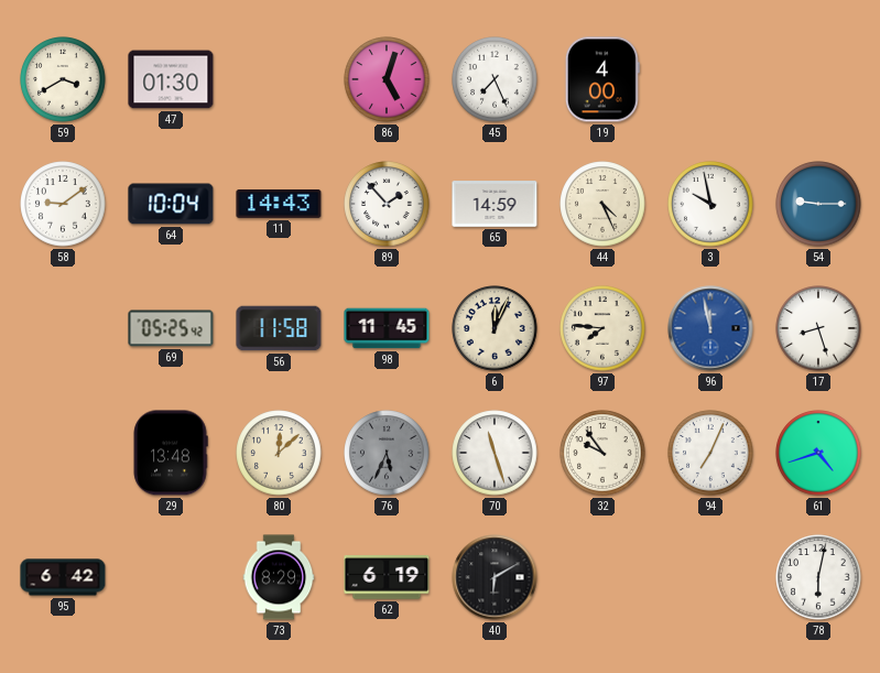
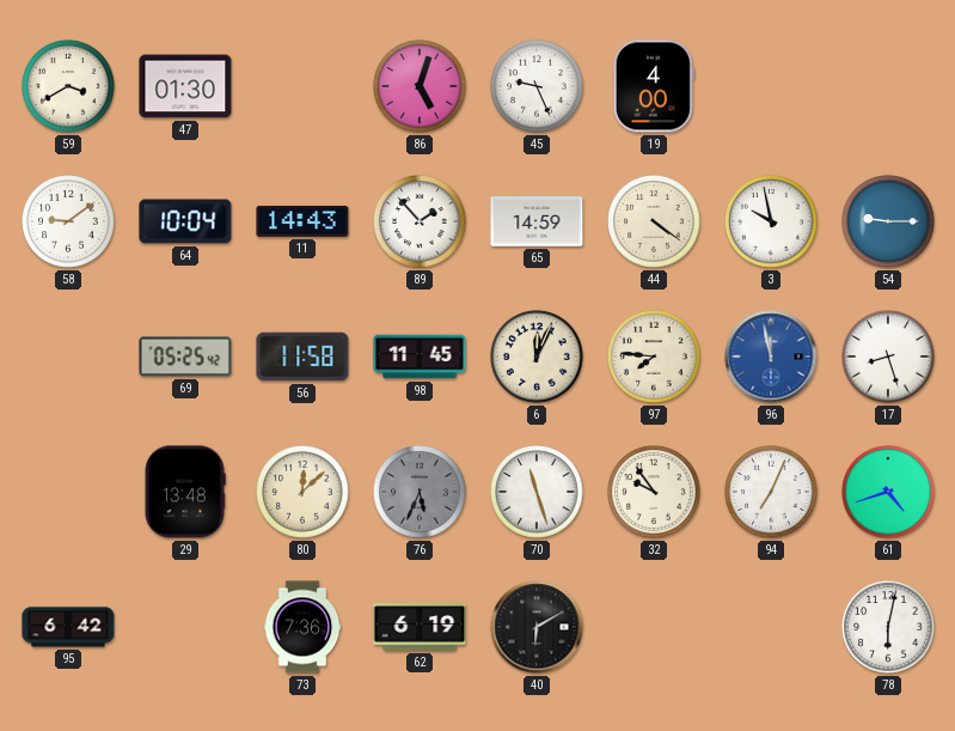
45: 7:26 -> 9:26
44: 4:26 -> 4:21
73: 8:29 -> 7:36
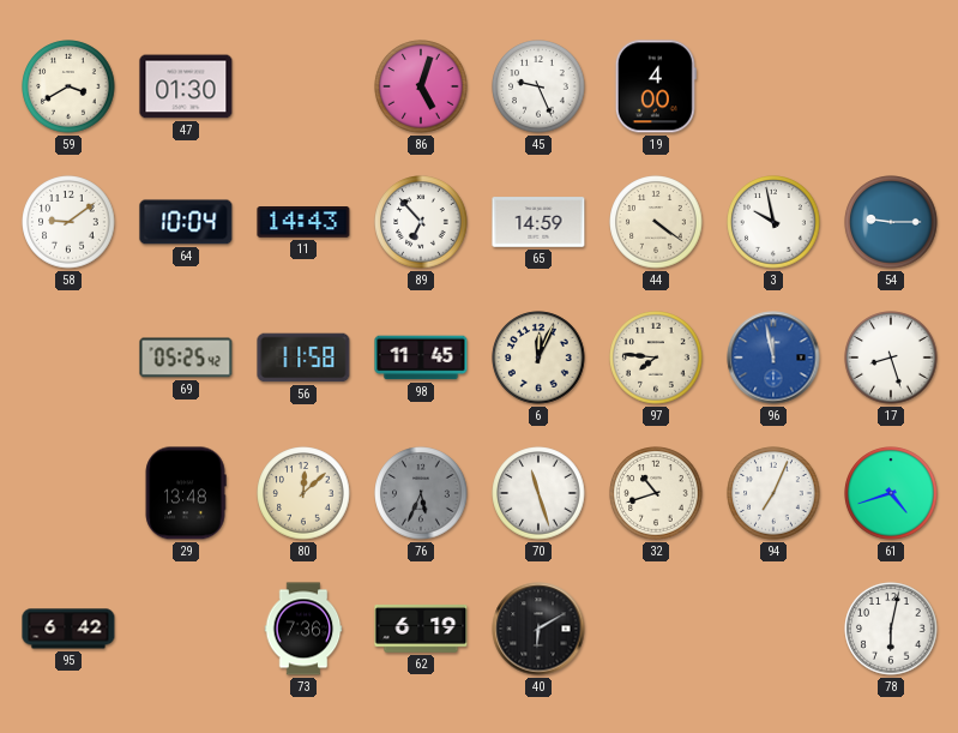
89: 1:53 -> 6:53
32: 9:54 -> 10:42
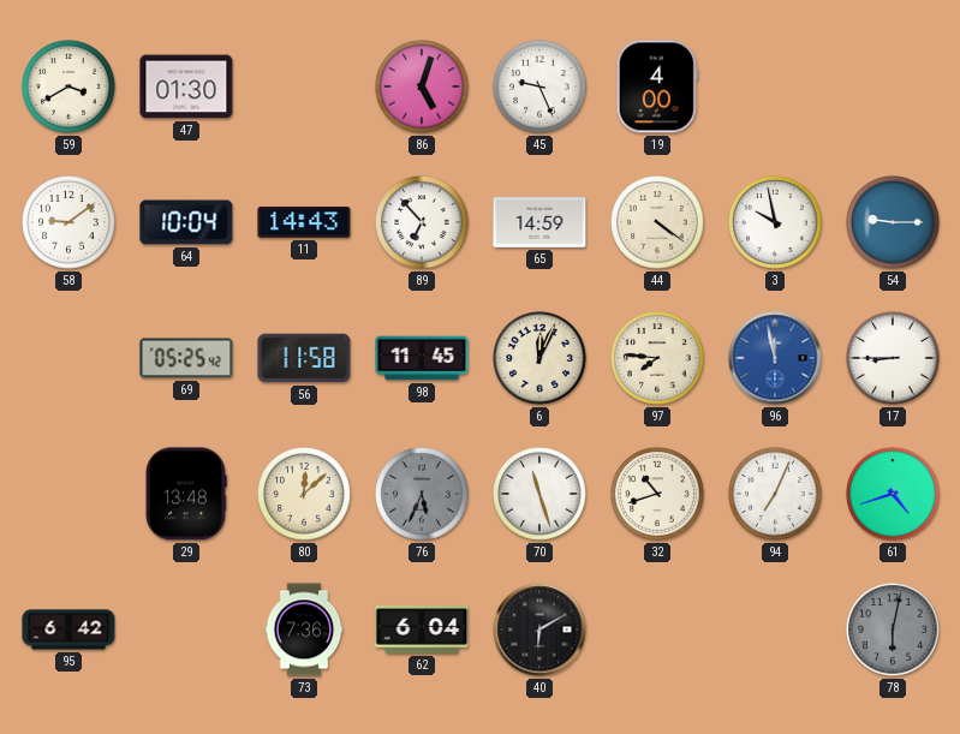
17: 8:27 -> 8:45
62: 6:19 -> 6:04
78 dial: white -> grey
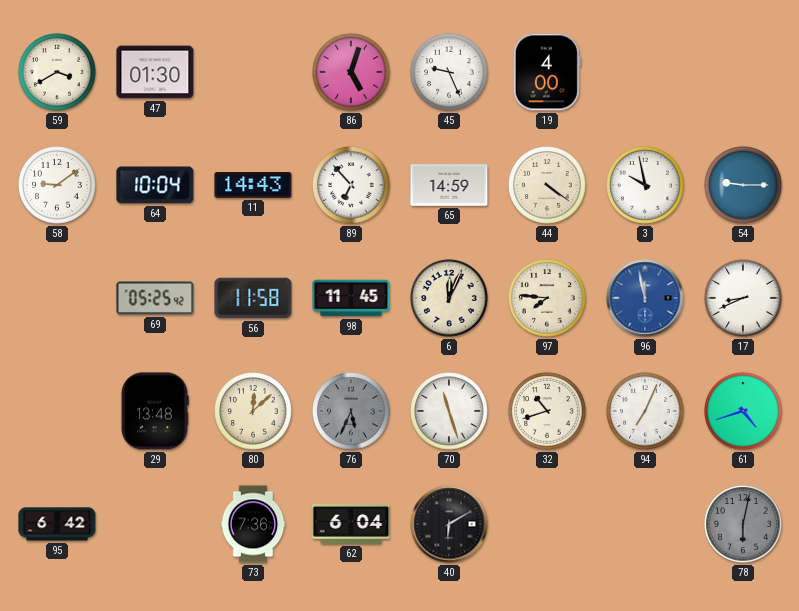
17: 8:45 -> 8:41
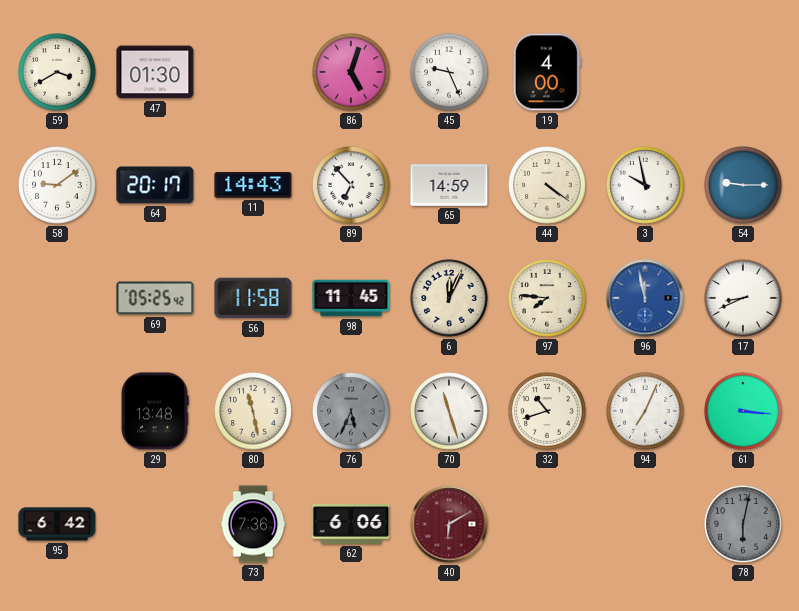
64: 10:04 -> 20:17
80: 12:08 -> 11:28
61: 4:42 -> 3:16
62: 6:04 -> 6:06
40 dial: black -> burgundy
